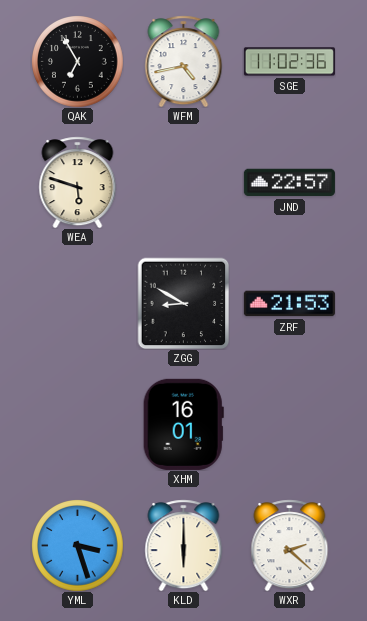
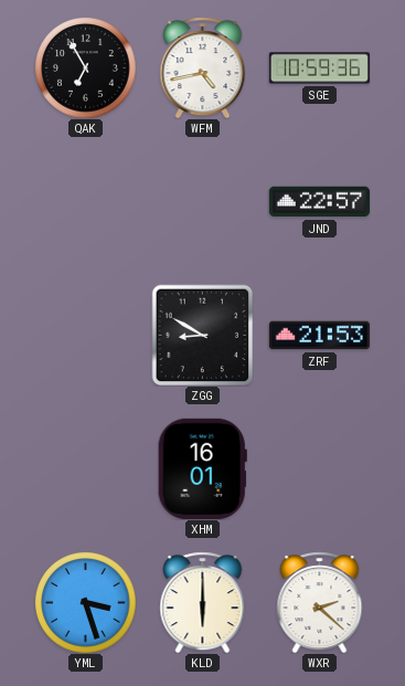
SGE: 11:02 -> 10:59
WEA: 5:48 -> none
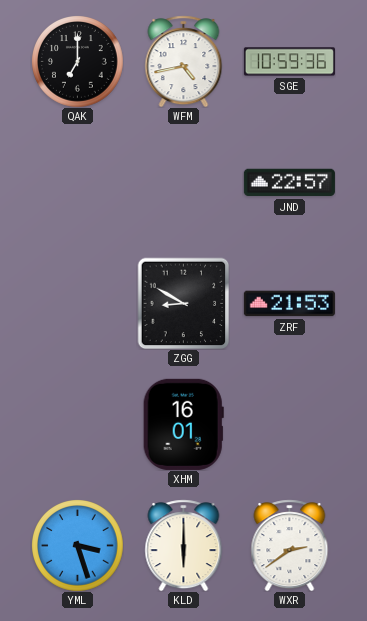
QAK: 6:55 -> 7:00
WXR: 2:22 -> 2:39
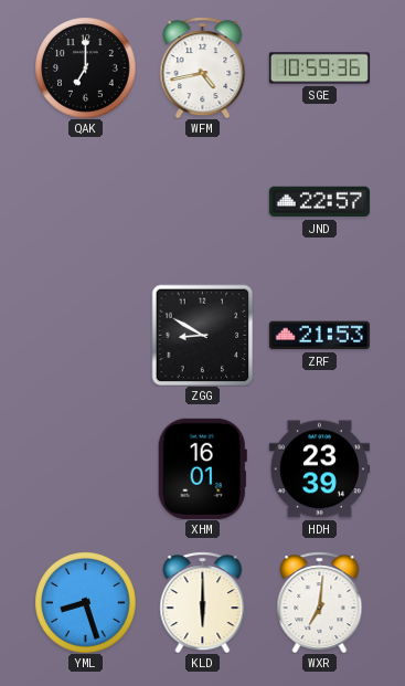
HDH: none -> 23:39
YML: 3:27 -> 8:27
WXR: 2:39 -> 7:01
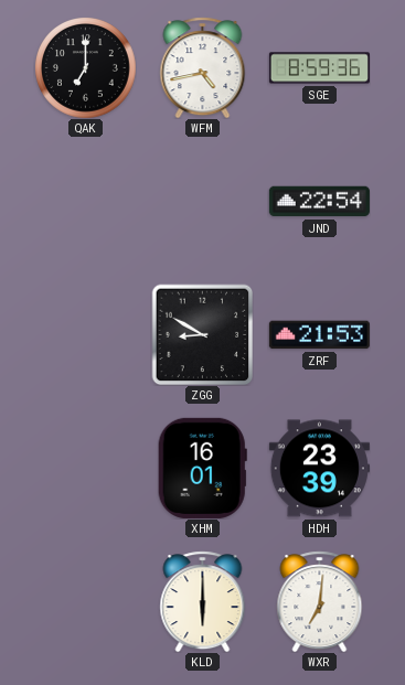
SGE: 10:59 -> 8:59
JND: 22:57 -> 22:54
YML: 8:27 -> none
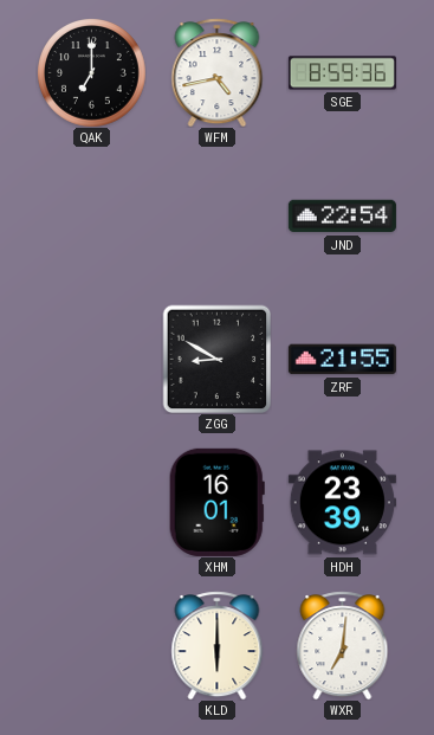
ZRF: 21:53 -> 21:55
